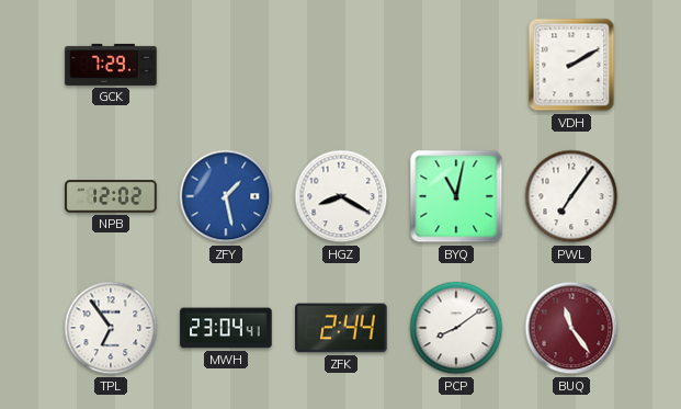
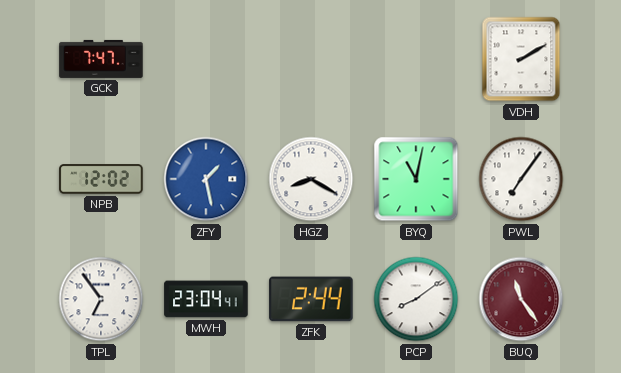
GCK: 7:29 -> 7:47
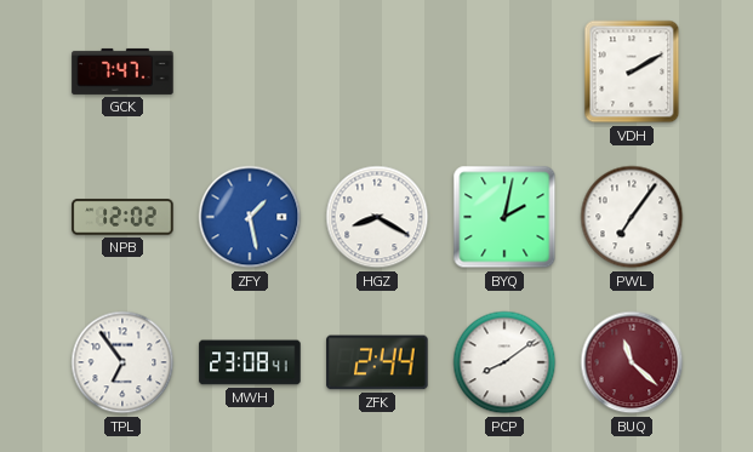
BYQ: 11:02 -> 2:02
MWH: 23:04 -> 23:08
BUQ: 11:24 -> 11:22
